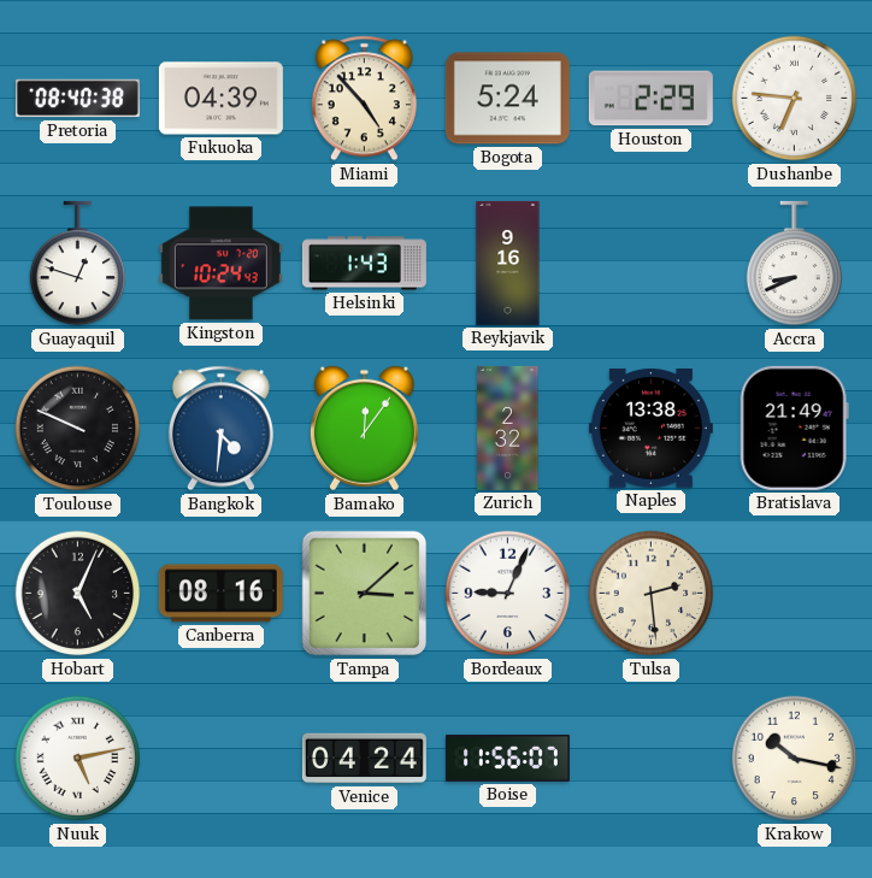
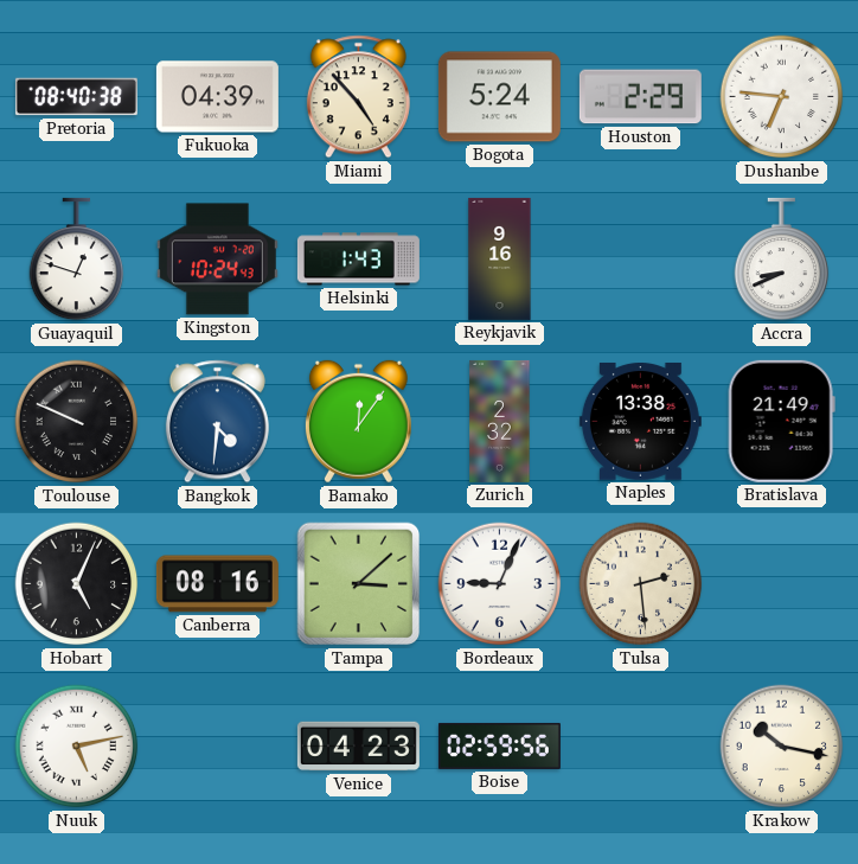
Venice: 04:24 -> 04:23
Boise: 11:56 -> 02:59
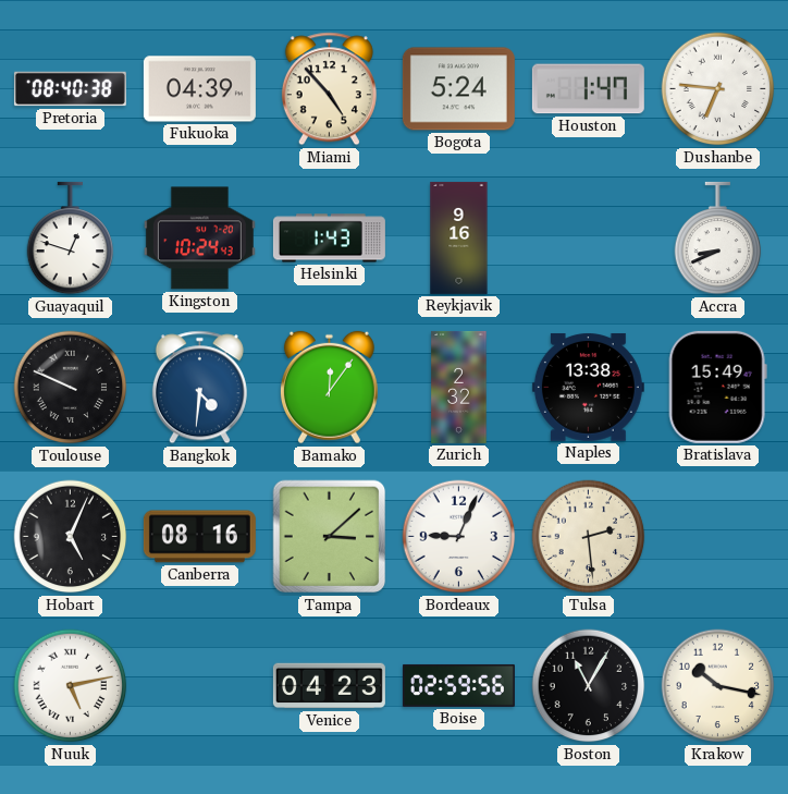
Houston: 2:29 -> 1:47
Bratislava: 21:49 -> 15:49
Boston: none -> 11:05
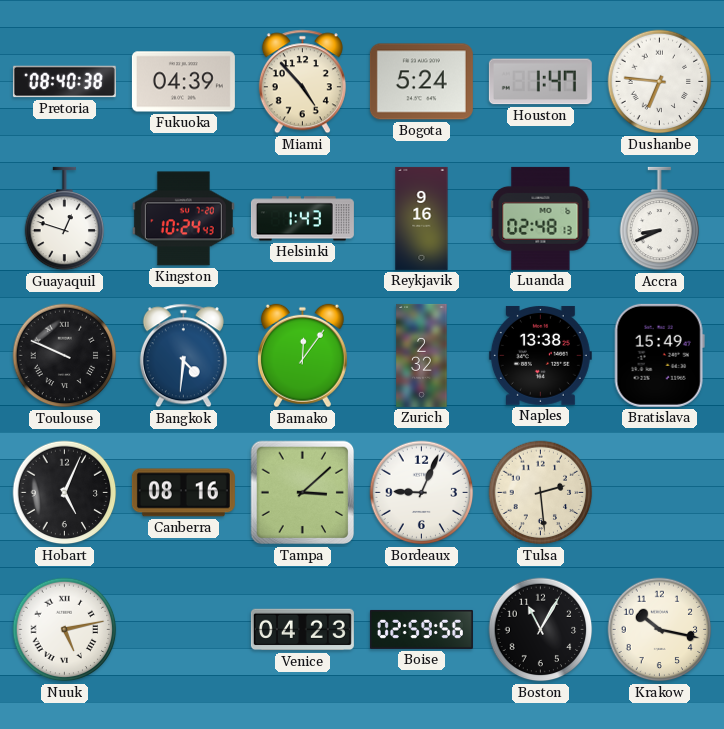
Luanda: none -> 02:48
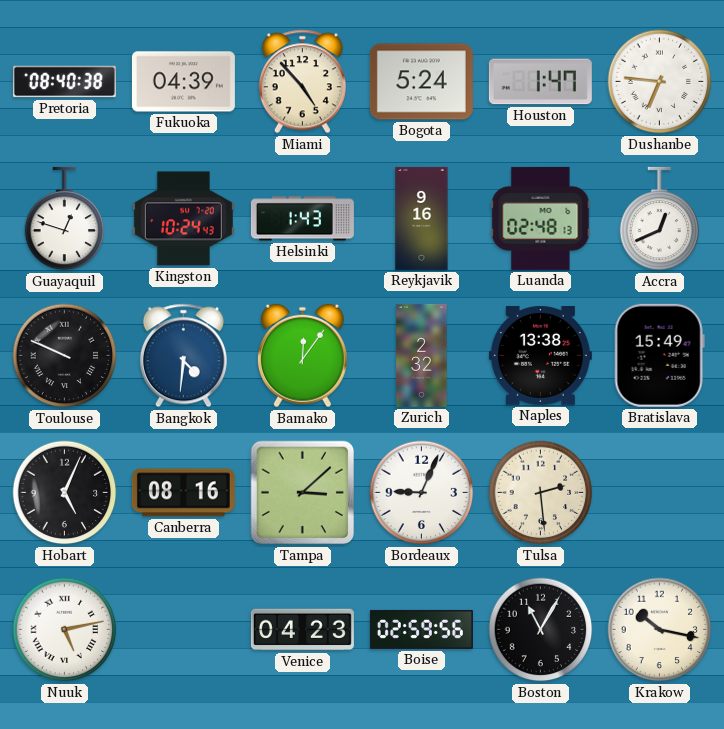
Accra: 8:41 -> 12:41
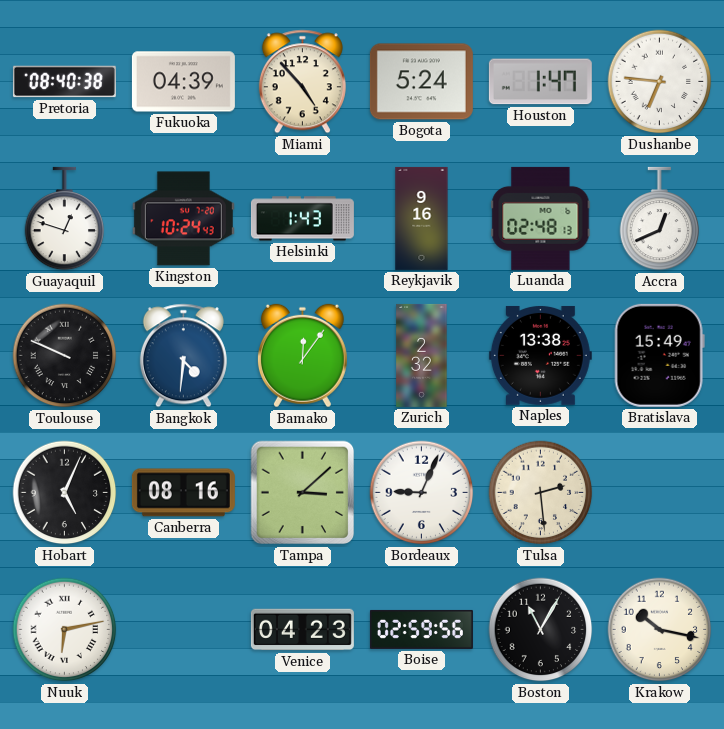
Nuuk: 5:13 -> 6:13
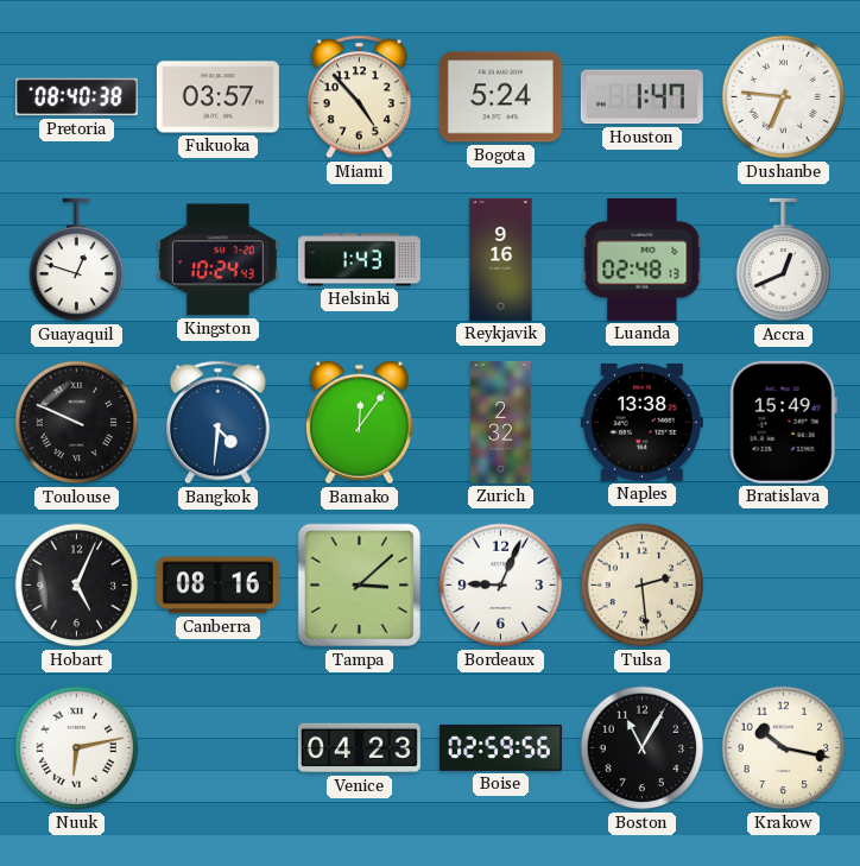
Fukuoka: 04:39 -> 03:57
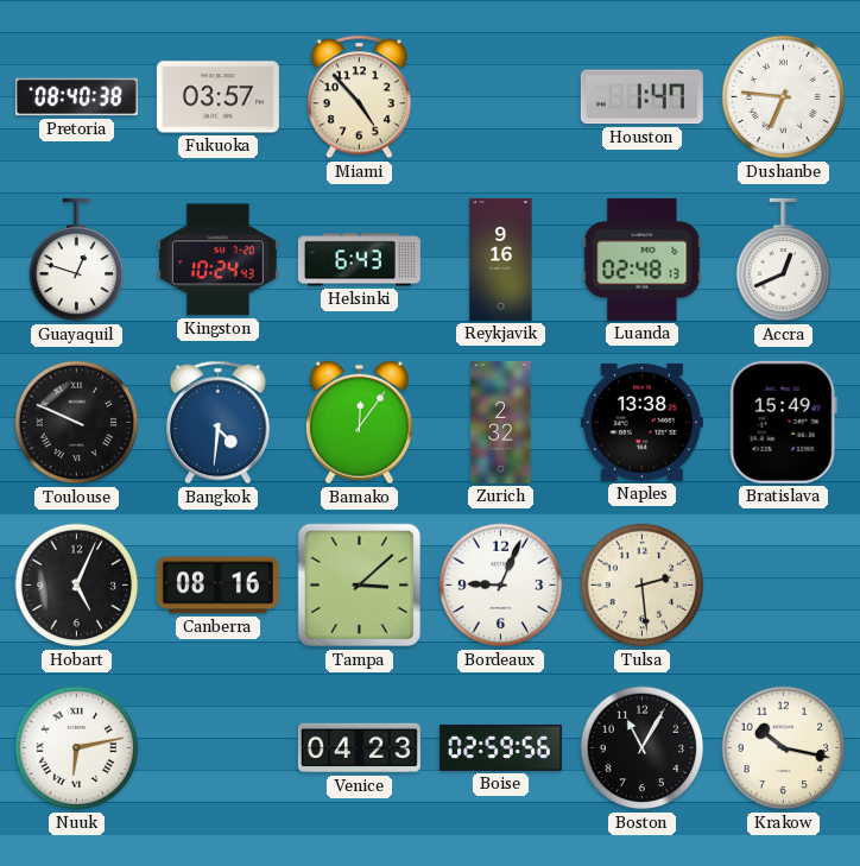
Bogota: 5:24 -> none
Helsinki: 1:43 -> 6:43
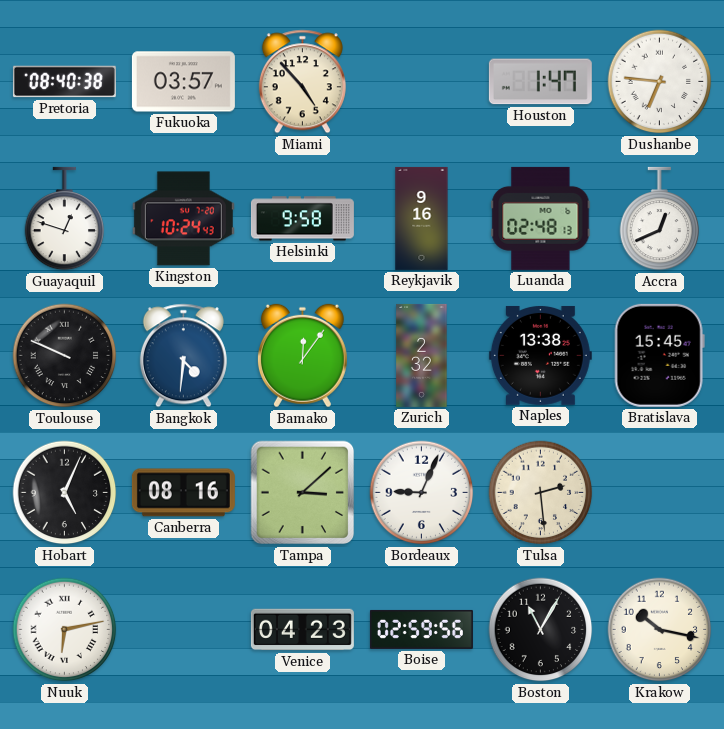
Helsinki: 6:43 -> 9:58
Bratislava: 15:49 -> 15:45
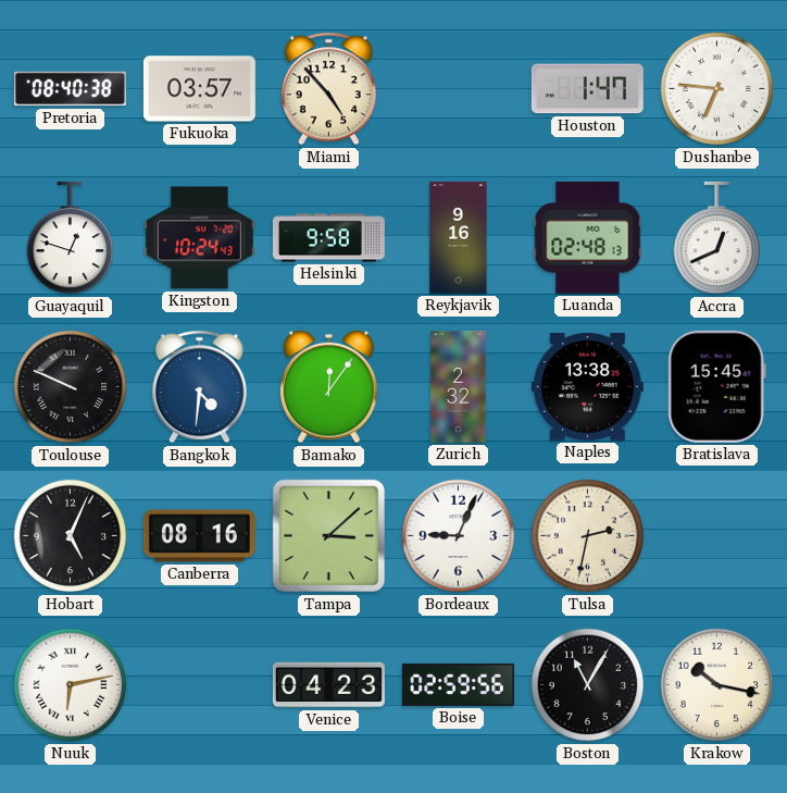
Tulsa: 2:29 -> 2:32
